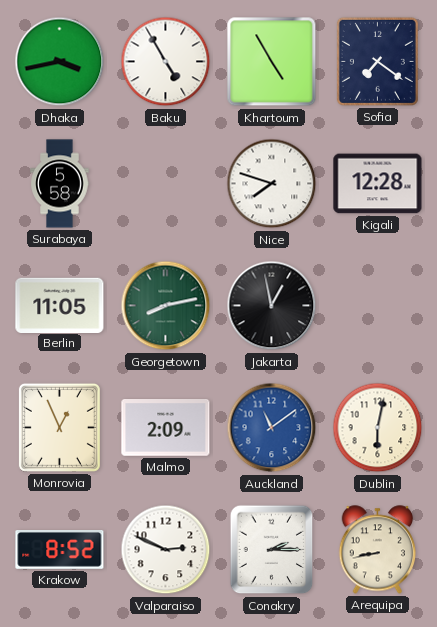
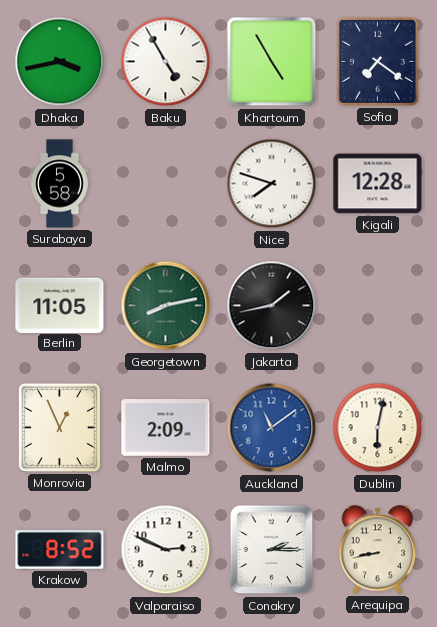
Jakarta: 12:58 -> 1:43
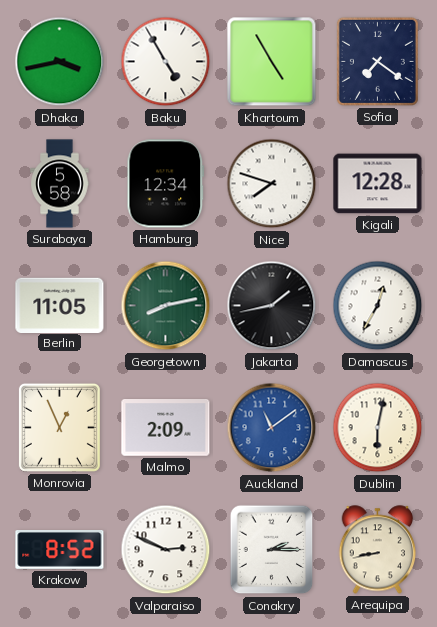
Hamburg: none -> 12:34
Damascus: none -> 12:35
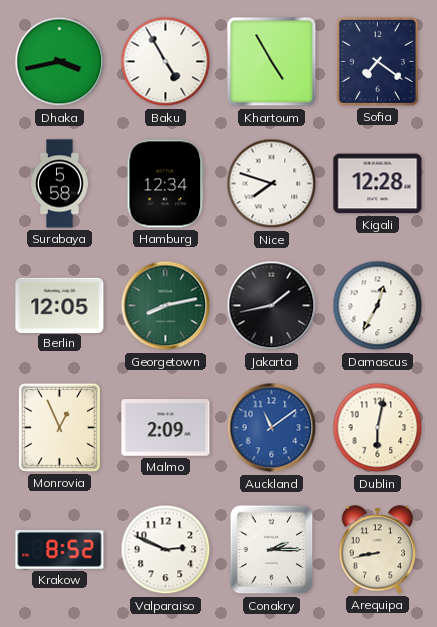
Berlin: 11:05 -> 12:05
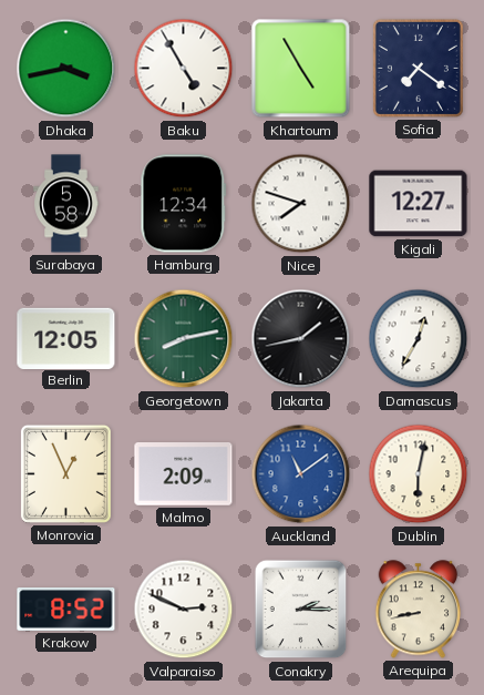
Kigali: 12:28 -> 12:27
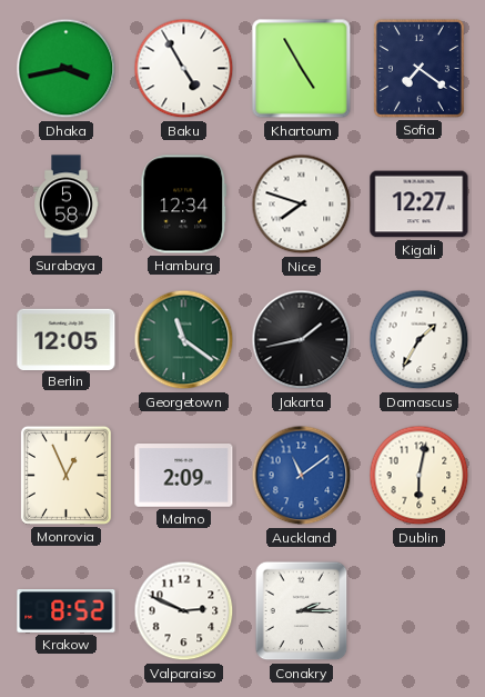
Georgetown: 8:13 -> 11:21
Damascus: 12:35 -> 1:35
Arequipa: 8:43 -> none
